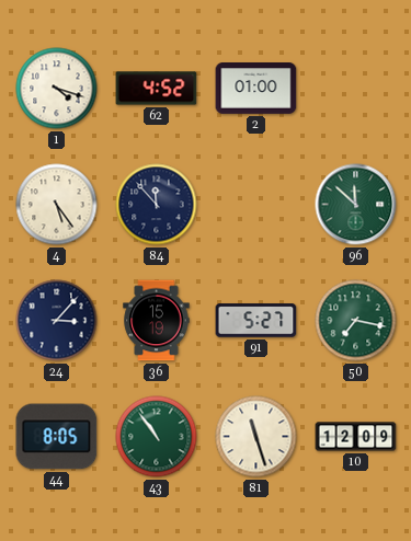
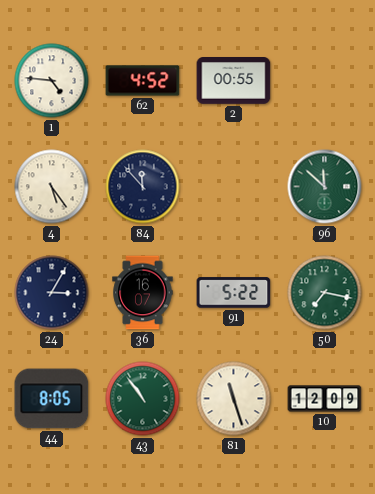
1: 4:18 -> 4:46
2: 01:00 -> 00:55
24: 3:07 -> 3:05
36: 15:19 -> 16:07
91: 5:27 -> 5:22
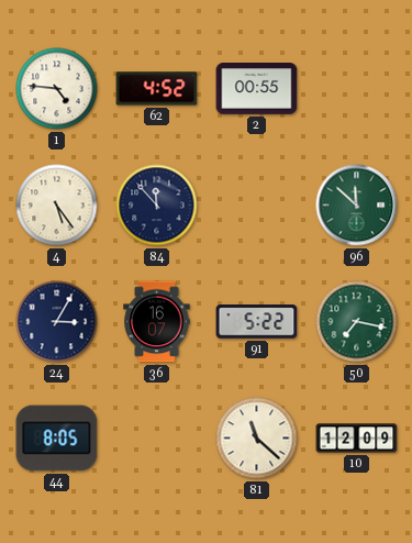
43: 10:54 -> none
81: 11:27 -> 11:22
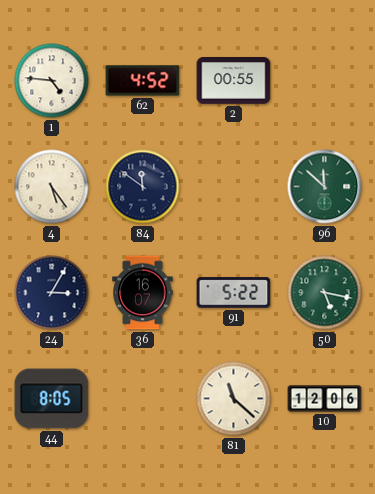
84: 11:53 -> 11:51
50: 7:17 -> 5:17
10: 12:09 -> 12:06
